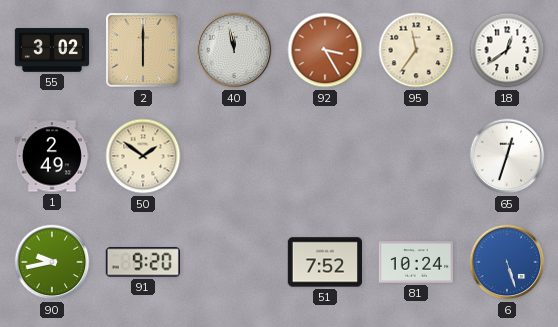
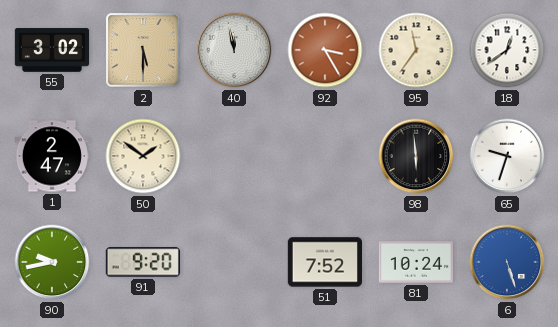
2: 6:00 -> 5:30
1: 2:49 -> 2:47
98: none -> 5:59
65: 12:33 -> 9:33
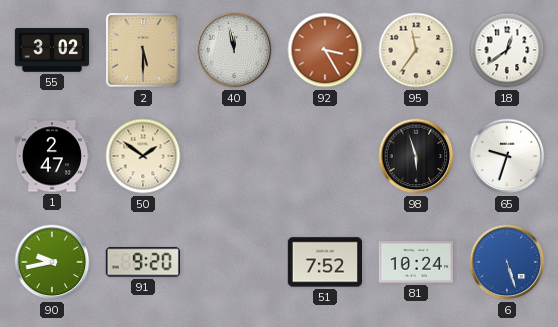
98: 5:59 -> 5:57
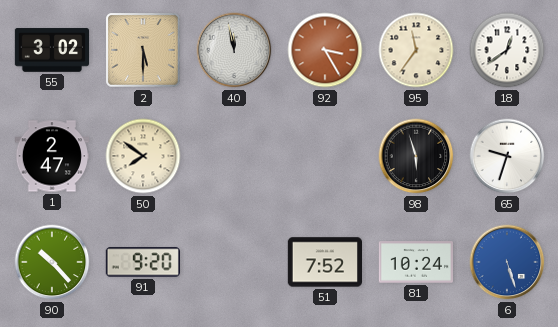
50: 1:51 -> 7:51
90: 9:43 -> 10:23
